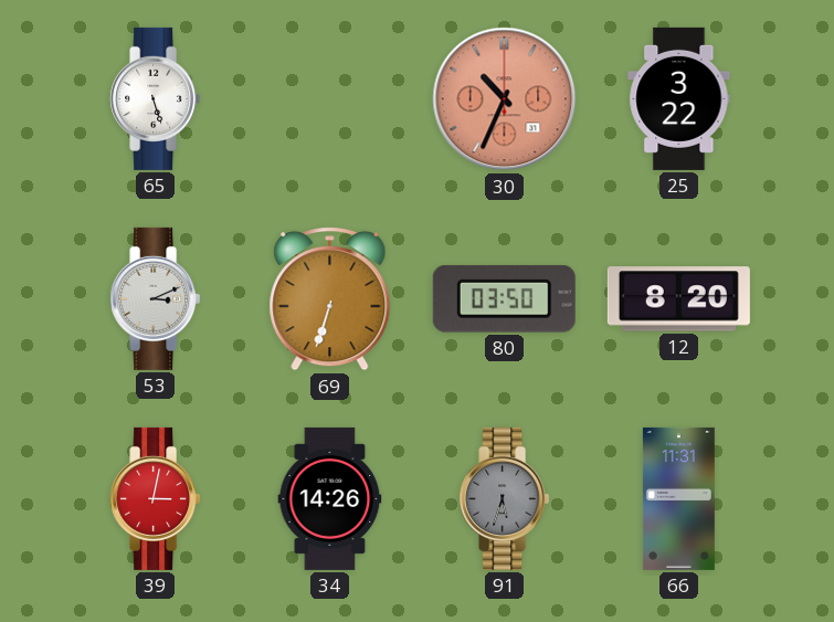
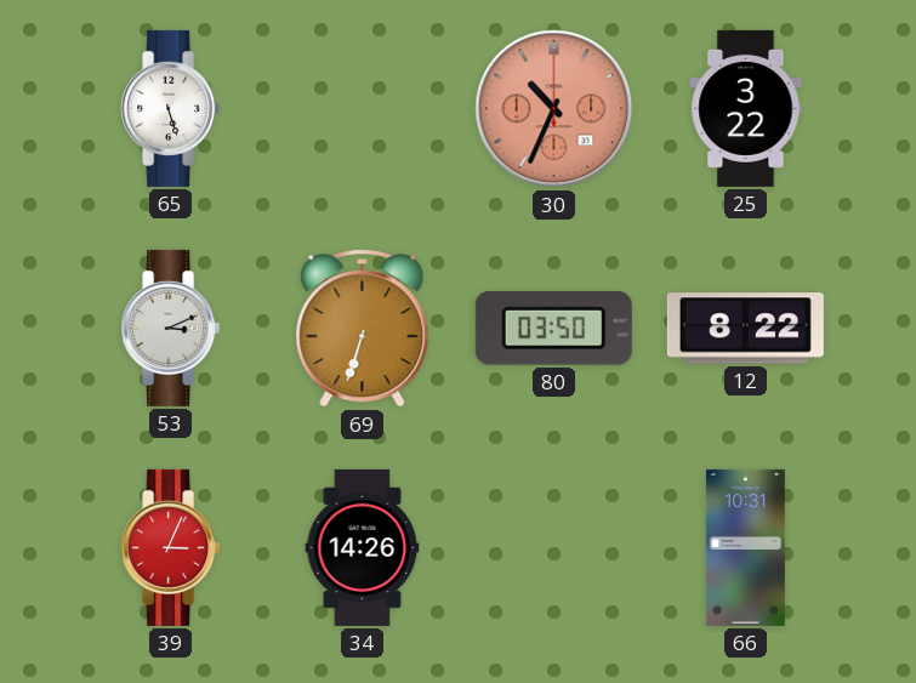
12: 8:20 -> 8:22
39: 3:02 -> 3:04
91: 5:33 -> none
66: 11:31 -> 10:31
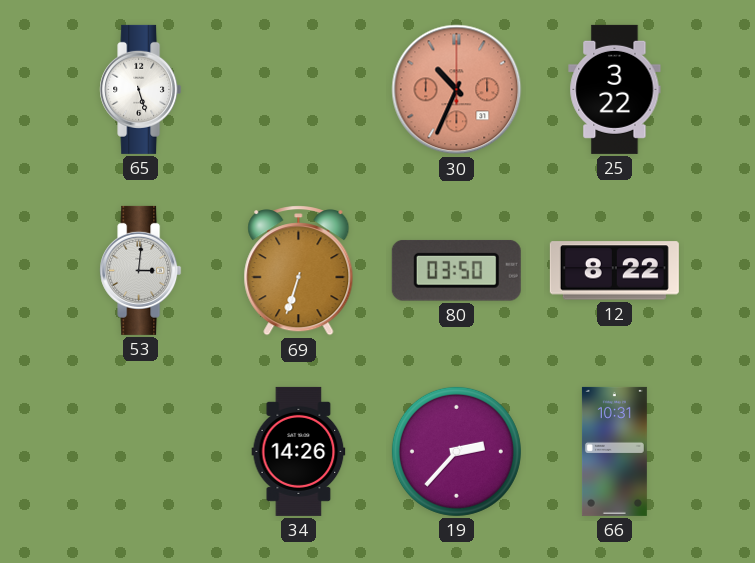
53: 3:11 -> 3:01
39: 3:04 -> none
19: none -> 2:37
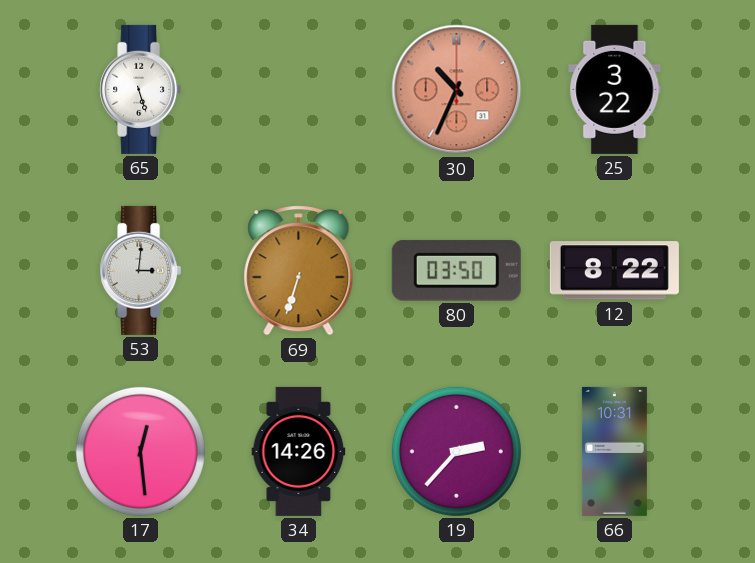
17: none -> 12:29
